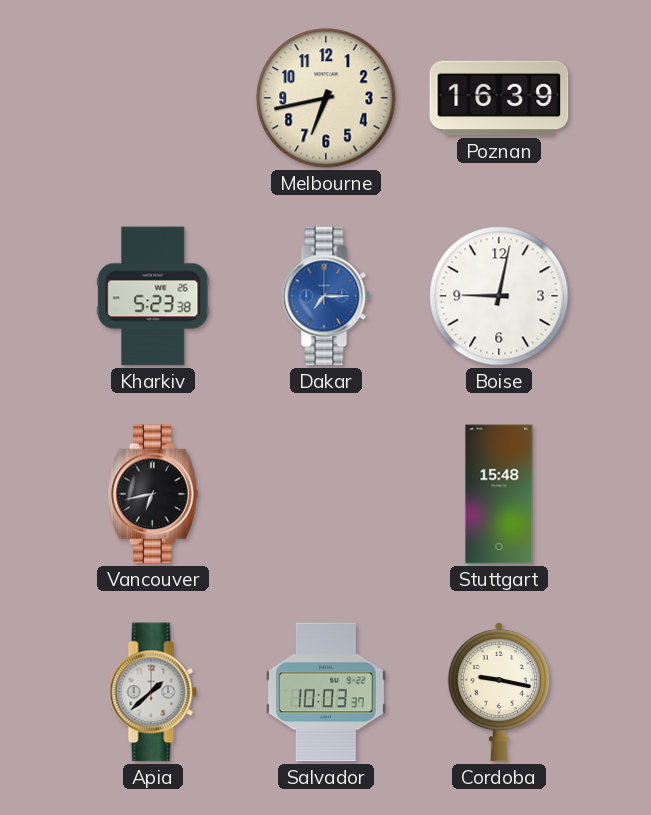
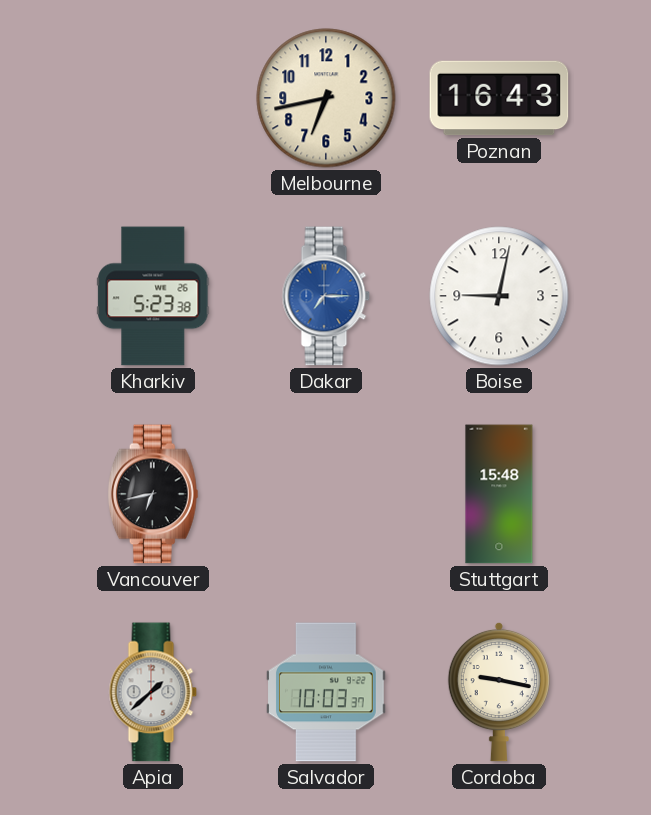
Poznan: 16:39 -> 16:43
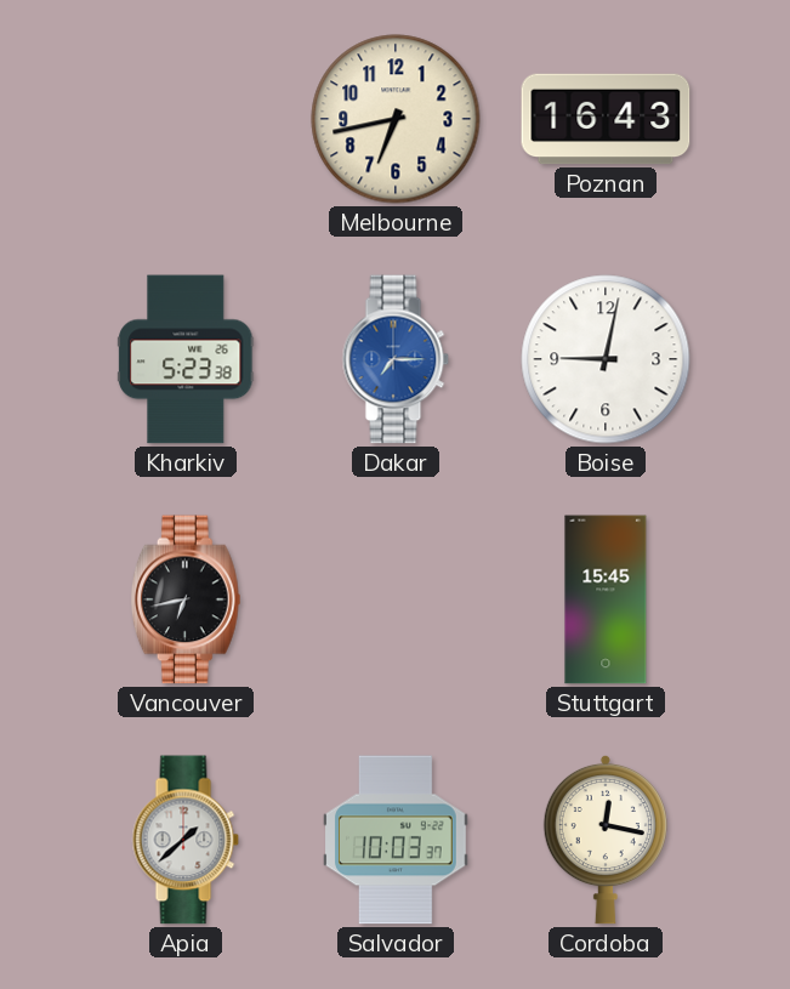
Stuttgart: 15:48 -> 15:45
Cordoba: 9:17 -> 12:17
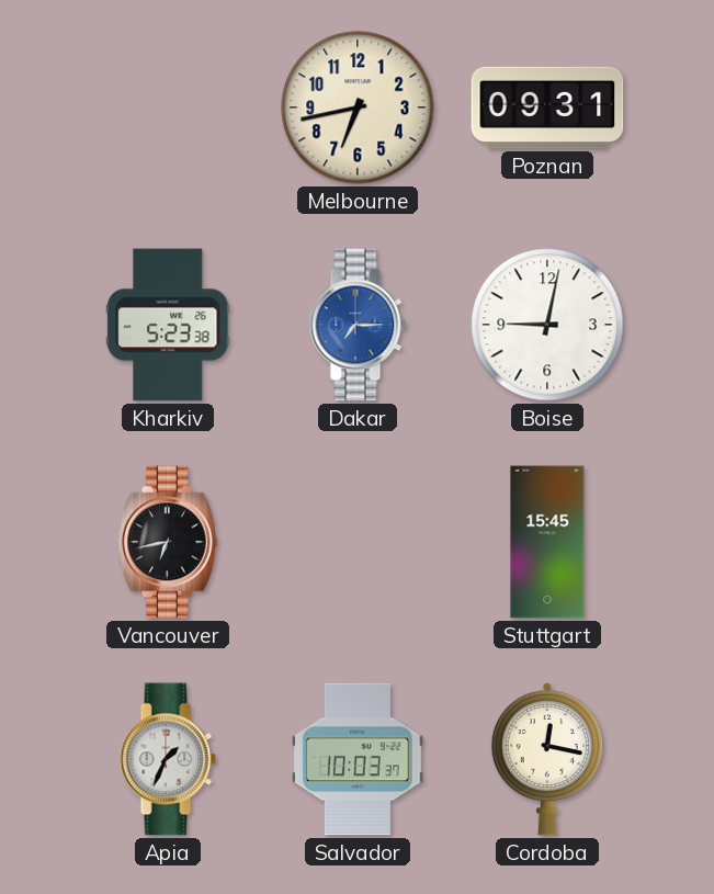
Poznan: 16:43 -> 09:31
Apia: 1:38 -> 1:34
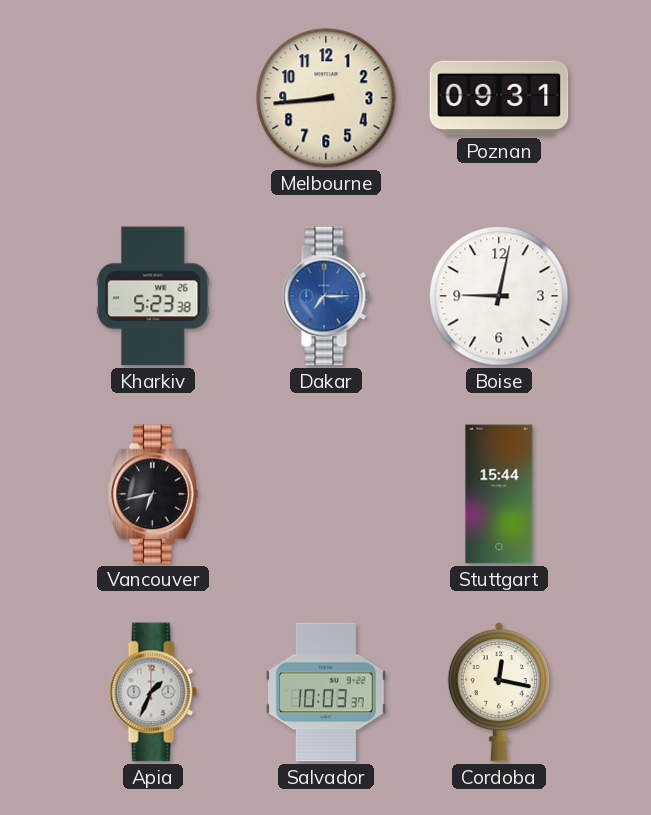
Melbourne: 6:43 -> 8:44
Stuttgart: 15:45 -> 15:44
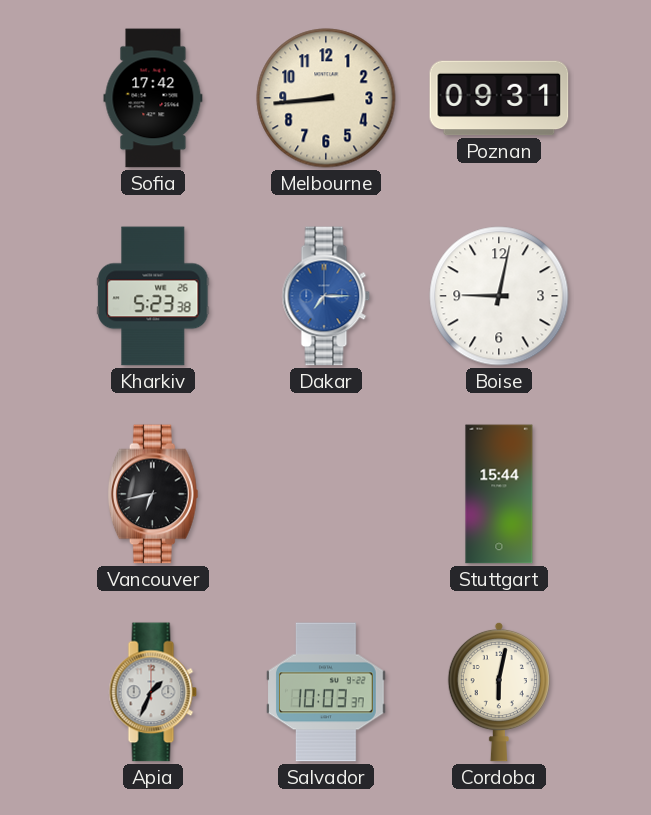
Sofia: none -> 17:42
Cordoba: 12:17 -> 6:02
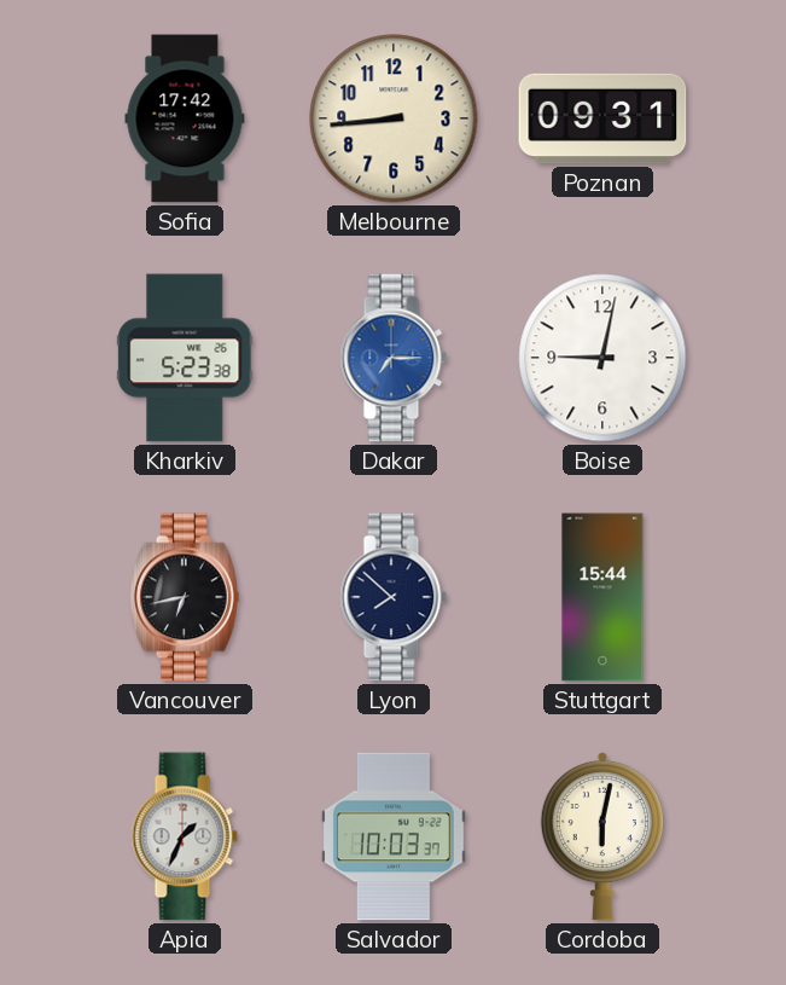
Lyon: none -> 7:52
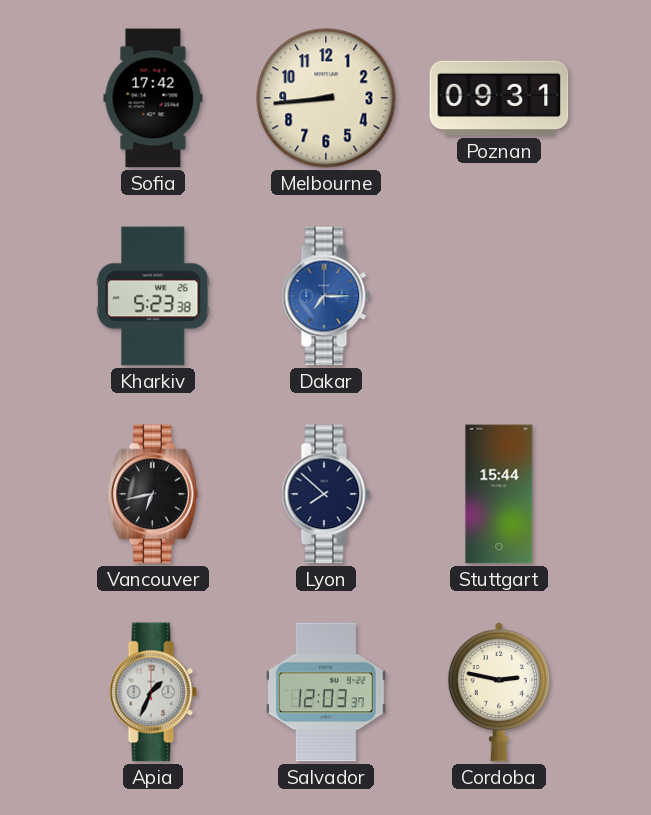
Boise: 9:02 -> none
Salvador: 10:03 -> 12:03
Cordoba: 6:02 -> 2:47
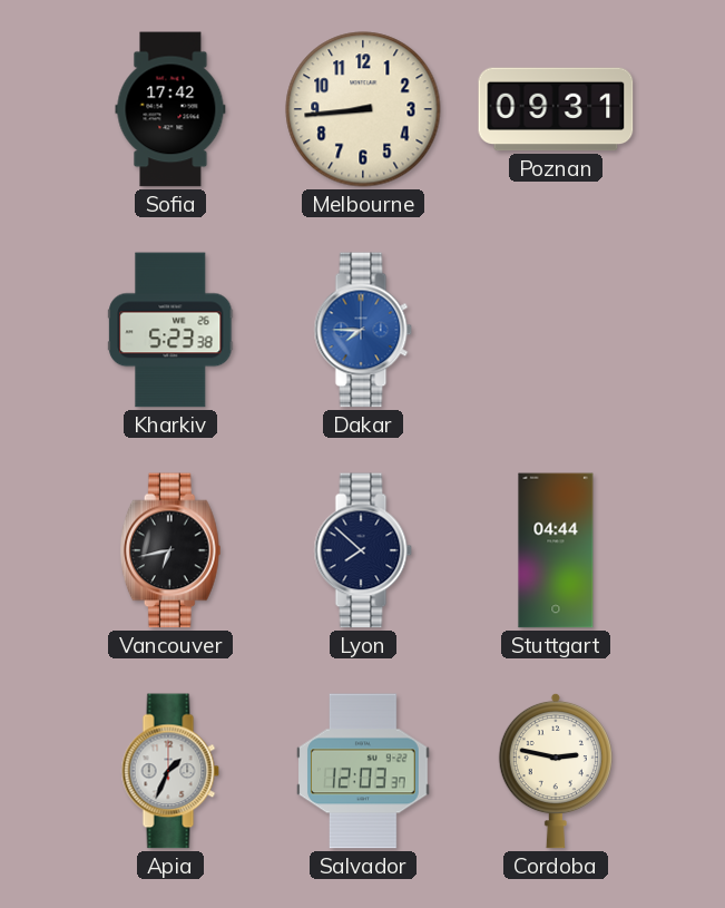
Dakar: 7:15 -> 7:45
Stuttgart: 15:44 -> 04:44
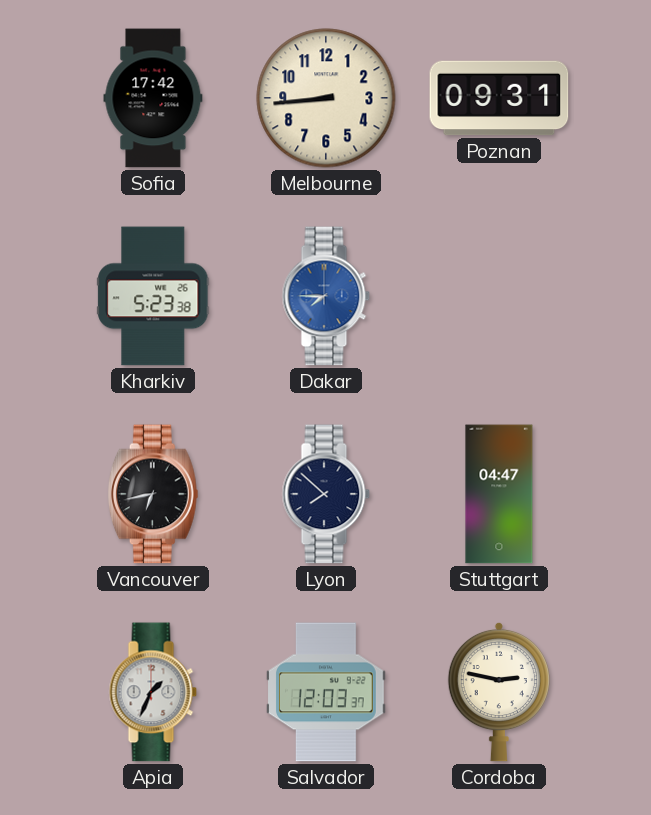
Stuttgart: 04:44 -> 04:47
